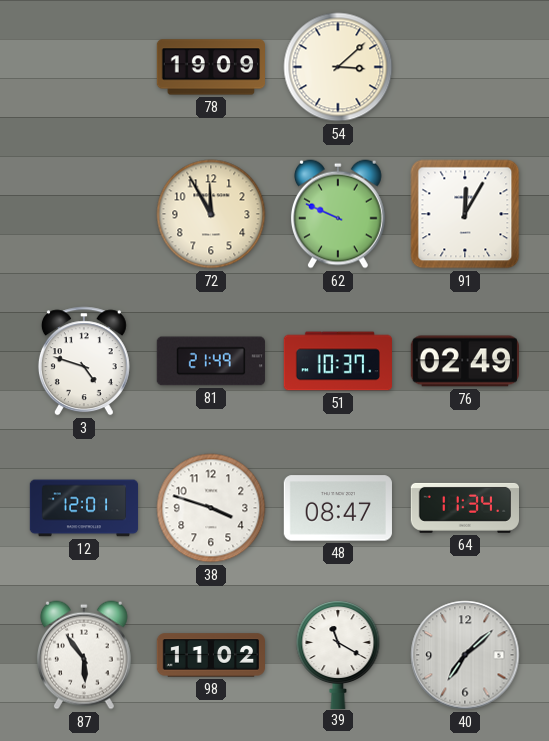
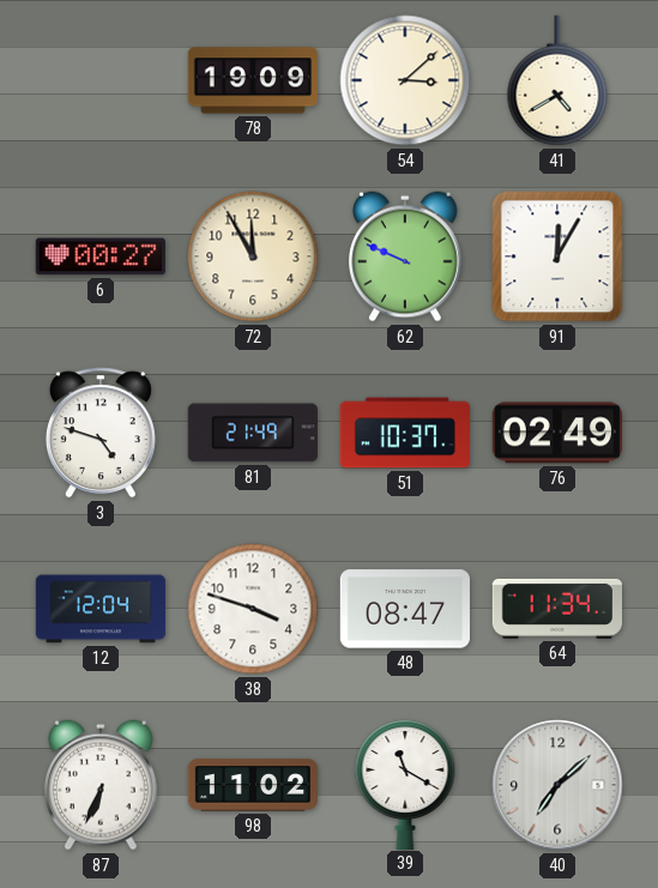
41: none -> 4:40
6: none -> 00:27
12: 12:01 -> 12:04
87: 5:54 -> 6:34
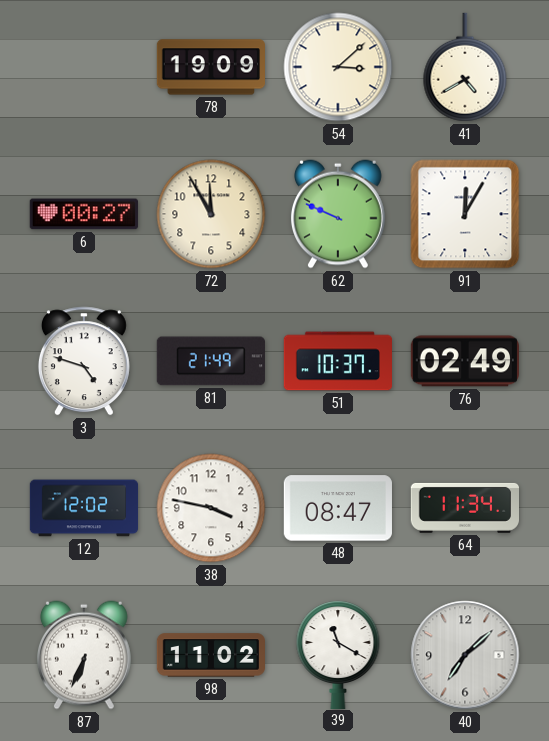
12: 12:04 -> 12:02
38: 3:48 -> 3:47
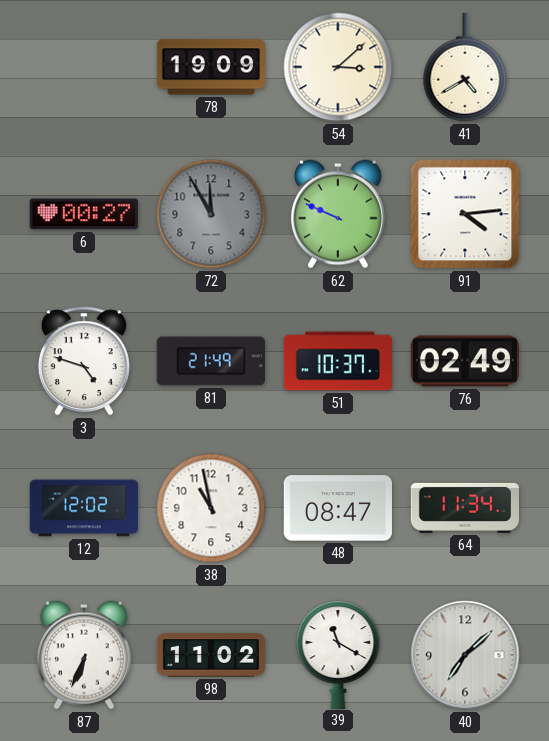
72 dial: cream -> grey
91: 12:05 -> 4:14
38: 3:47 -> 10:58
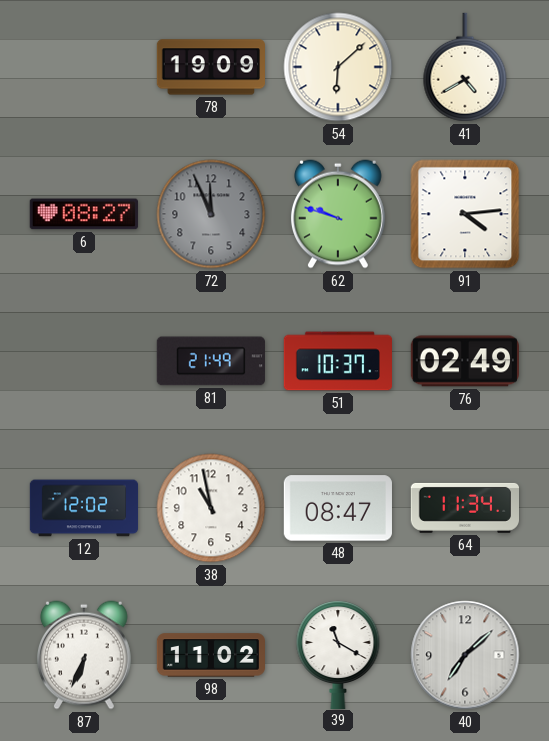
54: 3:08 -> 6:08
6: 00:27 -> 08:27
72: 11:55 -> 11:56
62: 9:49 -> 9:48
3: 4:48 -> none
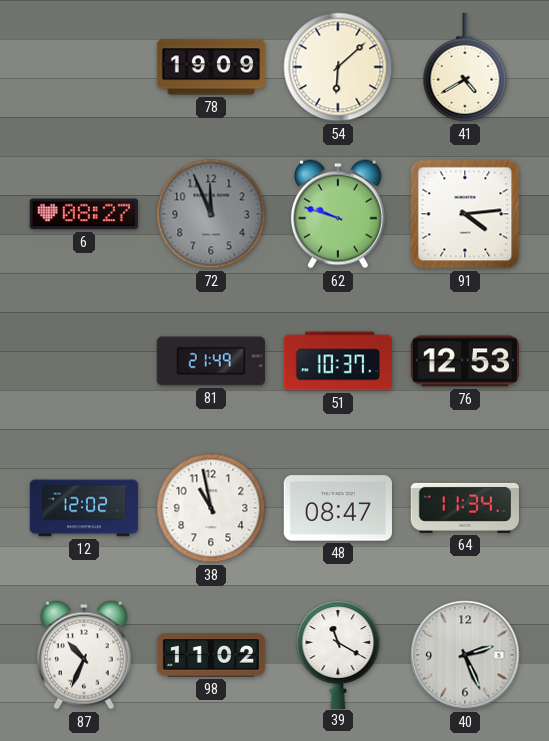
76: 02:49 -> 12:53
87: 6:34 -> 10:34
40: 7:08 -> 2:26
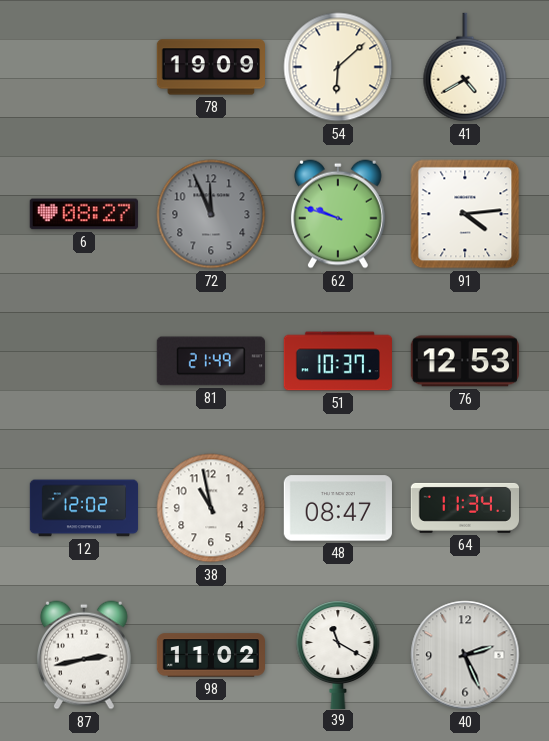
87: 10:34 -> 2:43
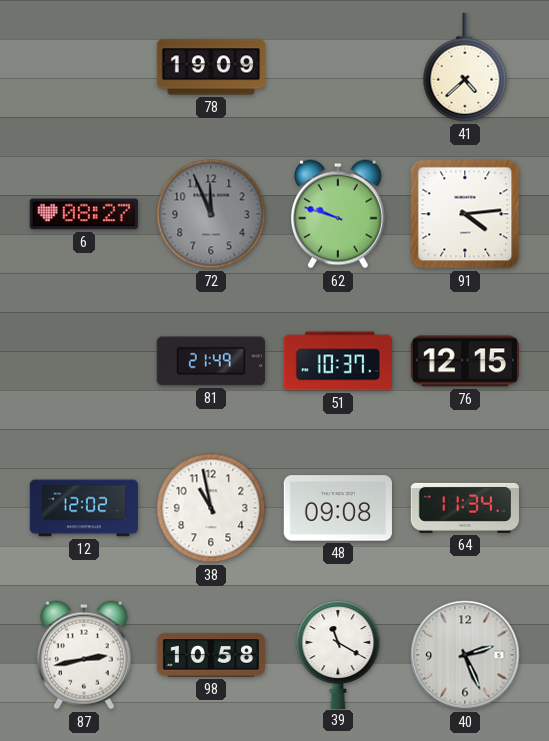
54: 6:08 -> none
41: 4:40 -> 4:38
76: 12:53 -> 12:15
48: 08:47 -> 09:08
98: 11:02 -> 10:58
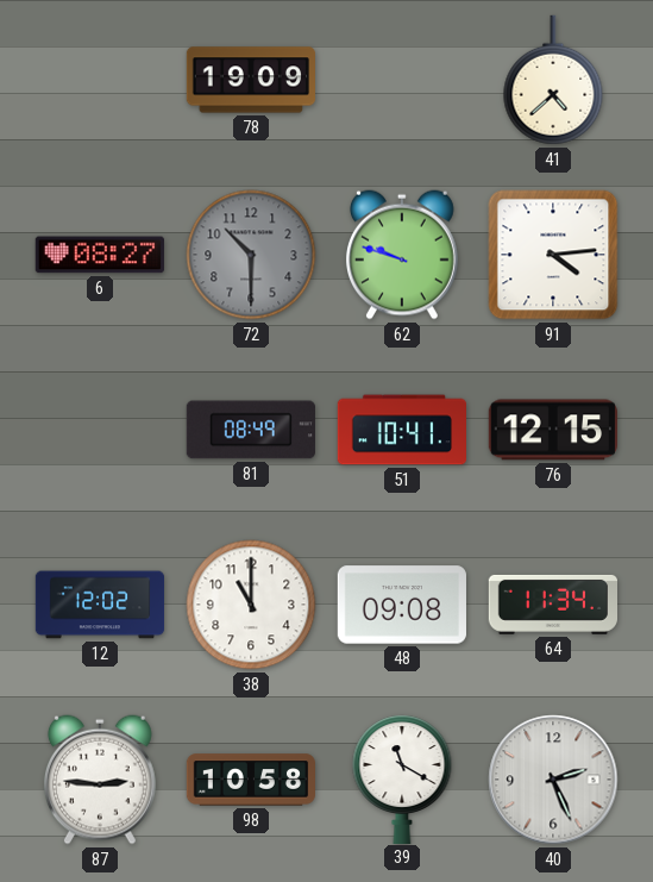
72: 11:56 -> 10:30
81: 21:49 -> 08:49
51: 10:37 -> 10:41
38: 10:58 -> 11:00
87: 2:43 -> 2:46
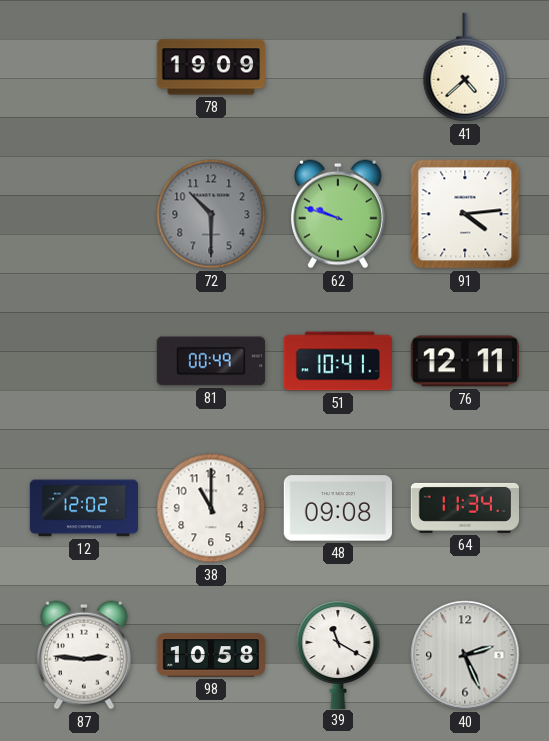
6: 08:27 -> none
81: 08:49 -> 00:49
76: 12:15 -> 12:11
